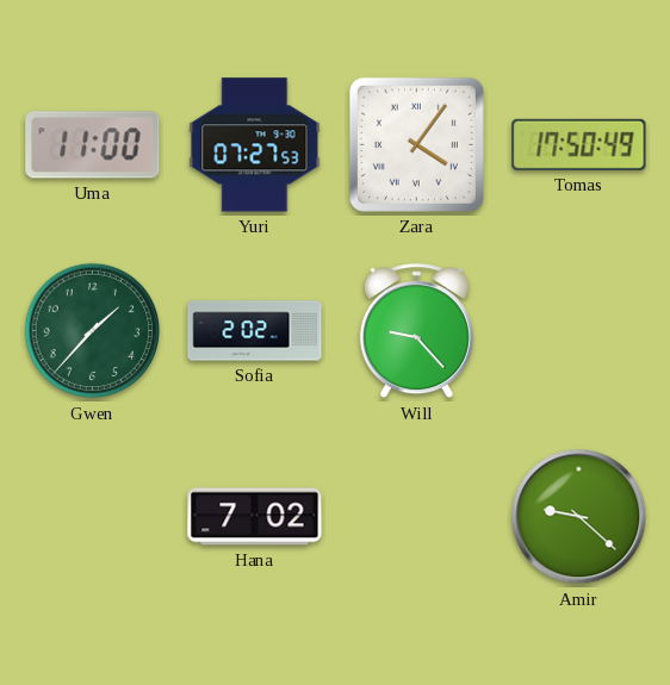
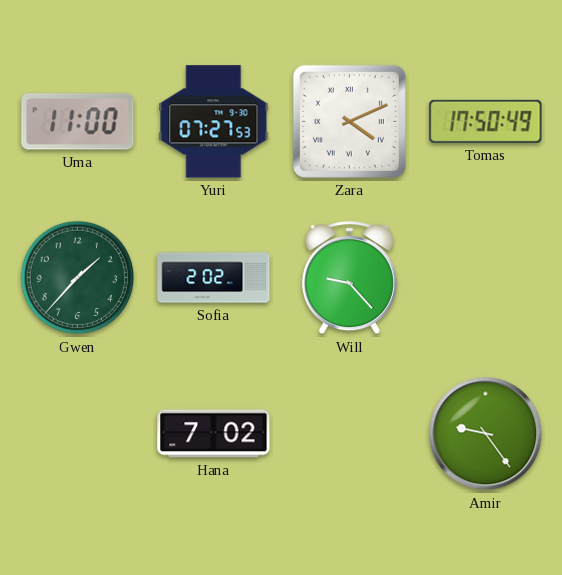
Zara: 4:06 -> 4:11
Amir: 9:22 -> 9:24
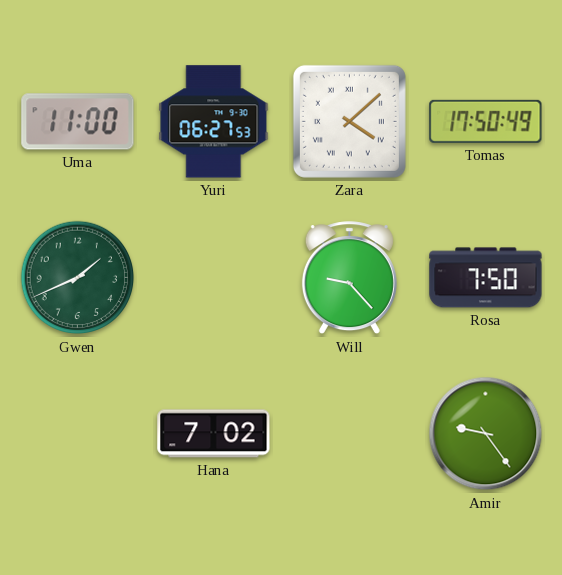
Yuri: 07:27 -> 06:27
Zara: 4:11 -> 4:08
Gwen: 1:37 -> 1:41
Sofia: 2:02 -> none
Rosa: none -> 7:50
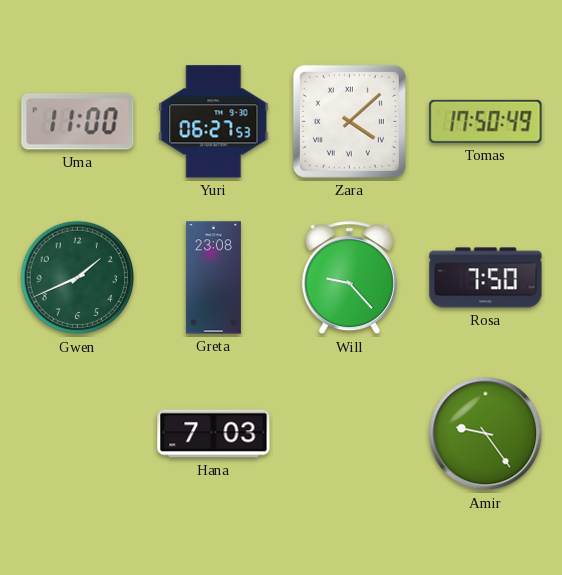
Greta: none -> 23:08
Hana: 7:02 -> 7:03
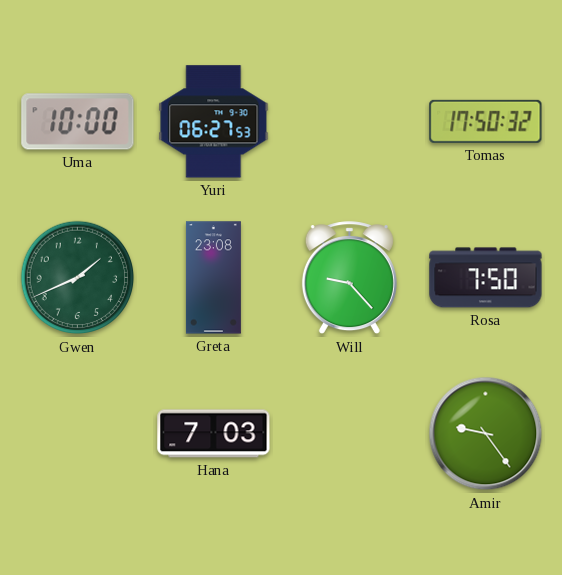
Uma: 11:00 -> 10:00
Zara: 4:08 -> none
Tomas: 17:50:49 -> 17:50:32
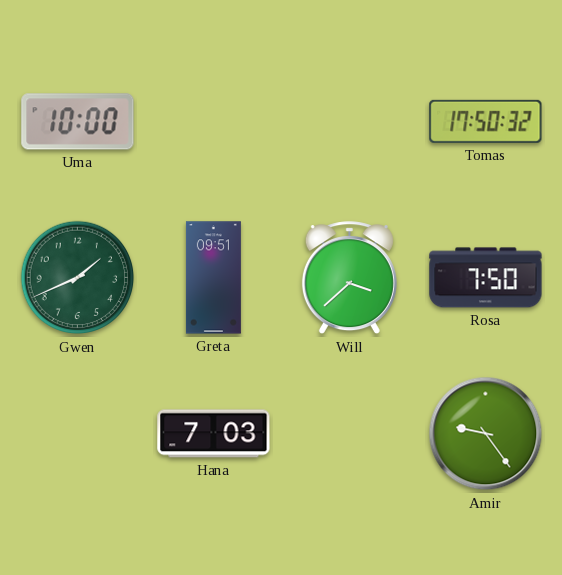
Yuri: 06:27 -> none
Greta: 23:08 -> 09:51
Will: 9:23 -> 3:38
